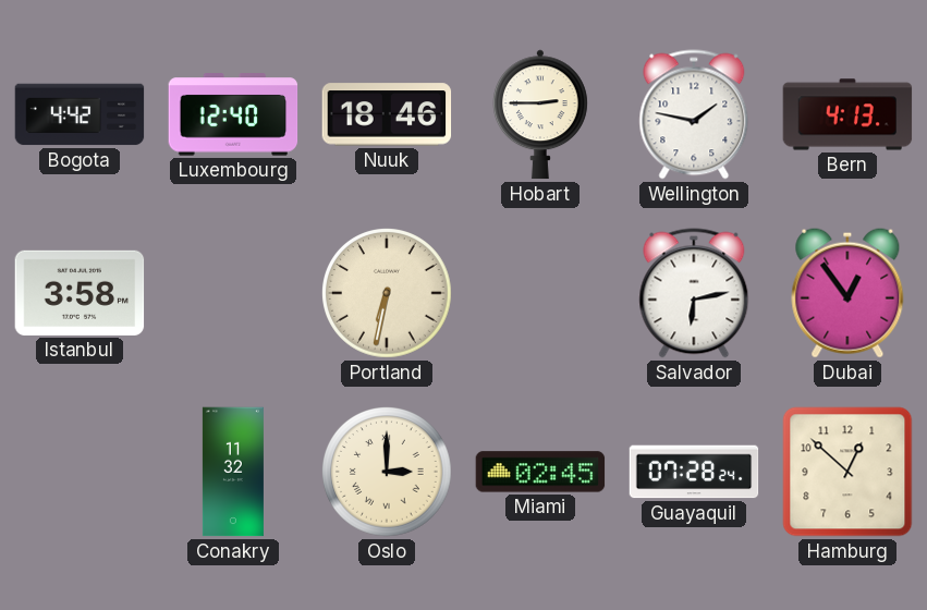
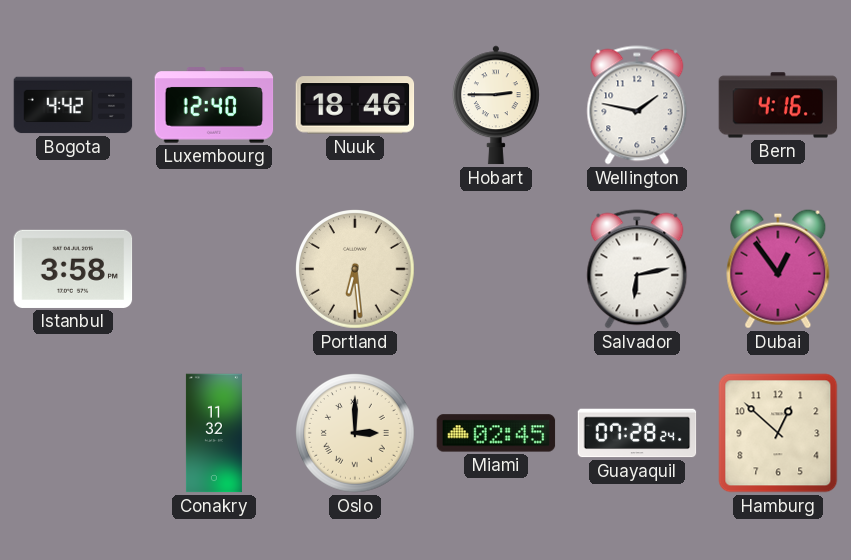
Bern: 4:13 -> 4:16
Portland: 6:32 -> 6:29
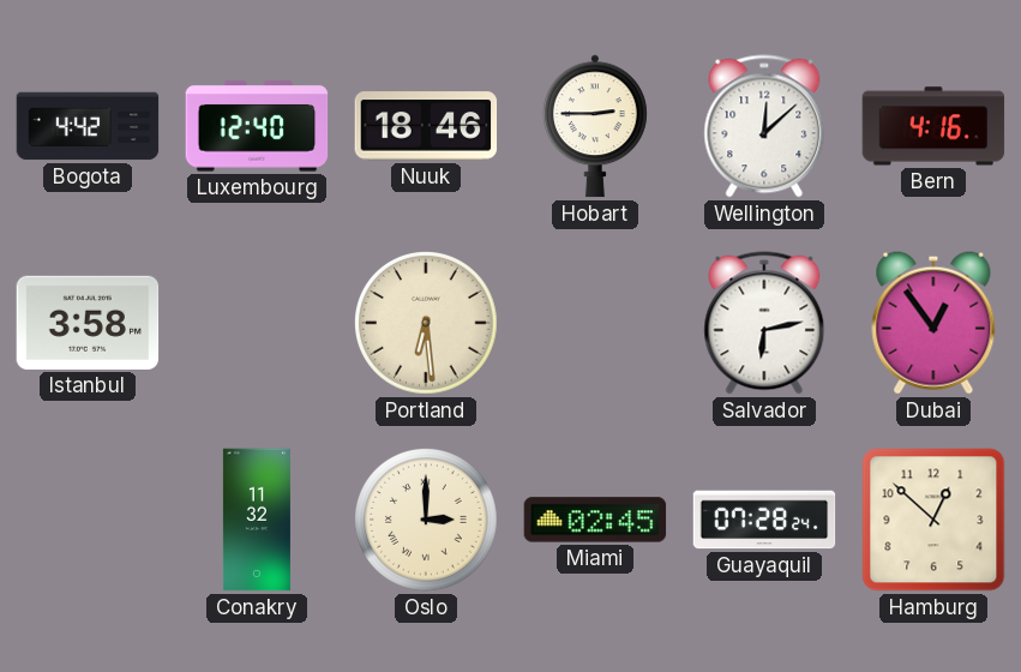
Wellington: 1:47 -> 12:08
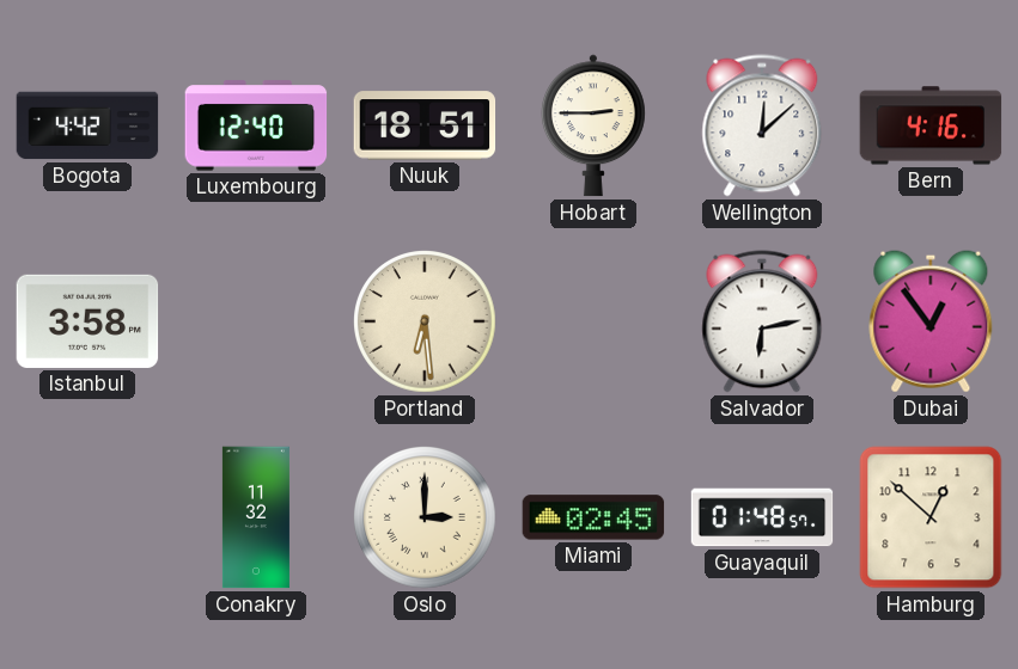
Nuuk: 18:46 -> 18:51
Guayaquil: 07:28 -> 01:48
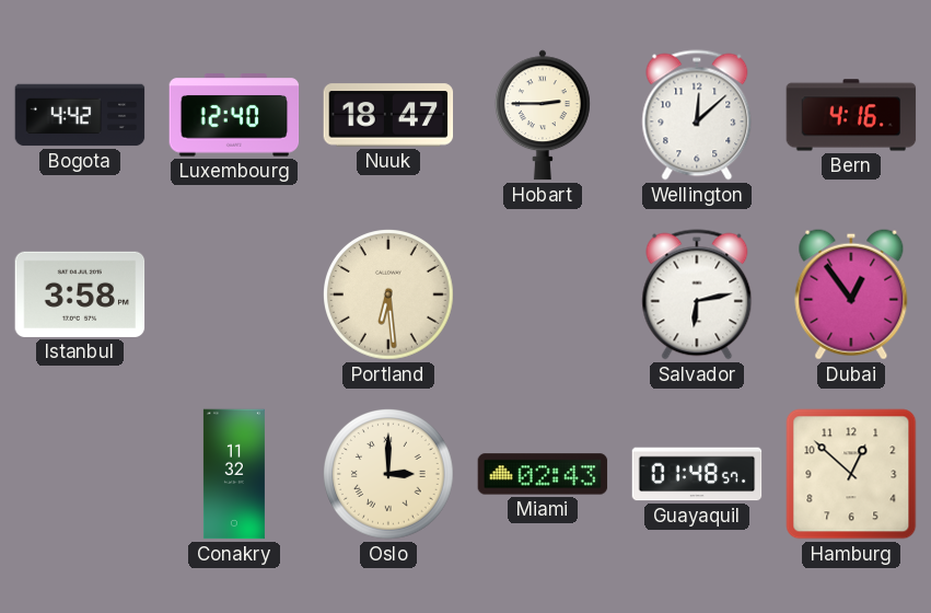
Nuuk: 18:51 -> 18:47
Miami: 02:45 -> 02:43
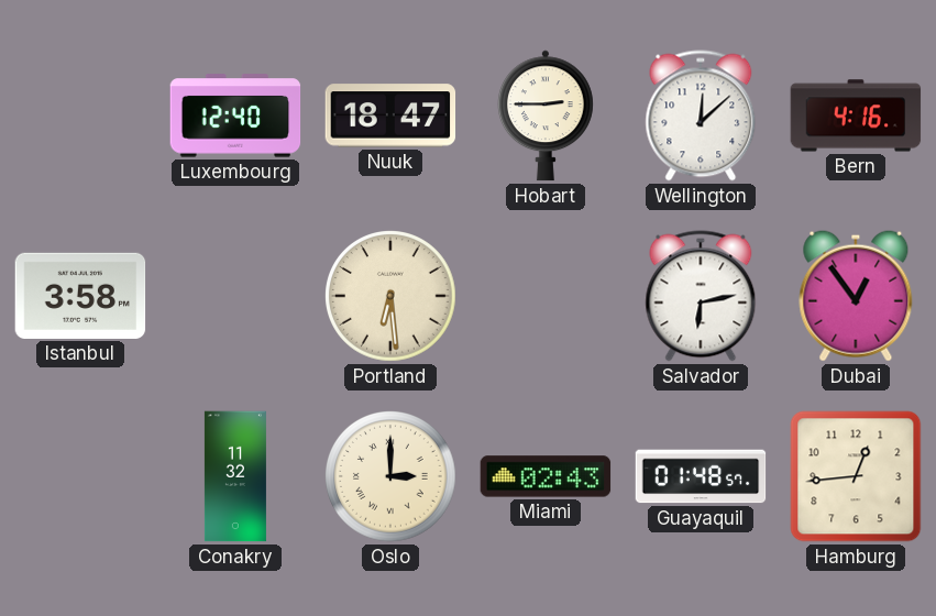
Bogota: 4:42 -> none
Hamburg: 12:52 -> 12:44
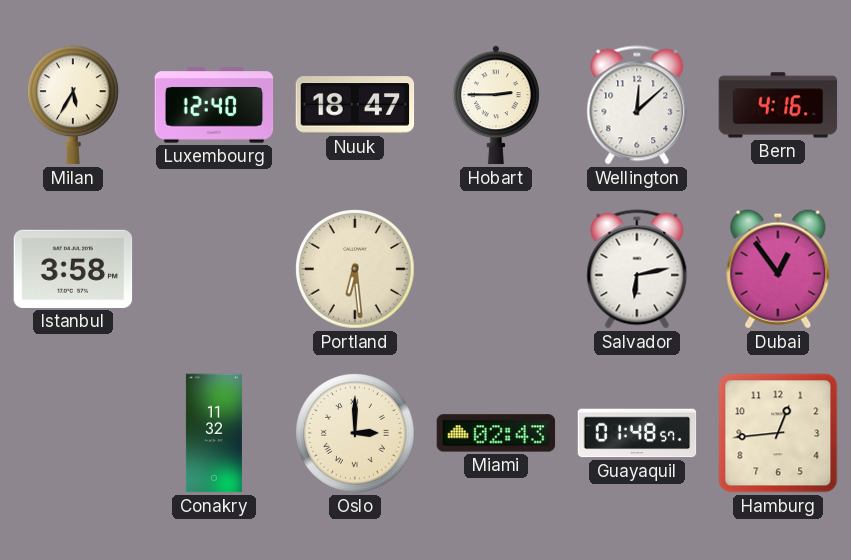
Milan: none -> 5:35
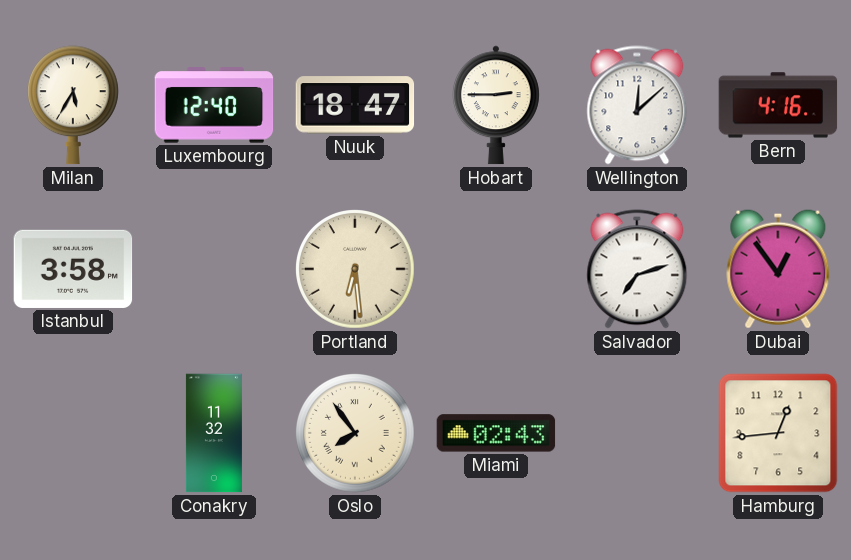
Salvador: 6:13 -> 7:12
Oslo: 3:00 -> 7:54
Guayaquil: 01:48 -> none
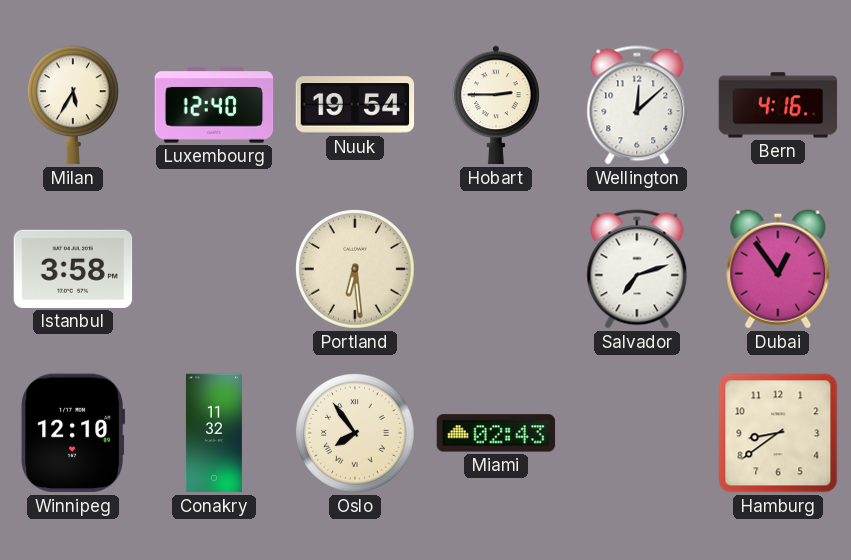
Nuuk: 18:47 -> 19:54
Winnipeg: none -> 12:10
Hamburg: 12:44 -> 8:39
